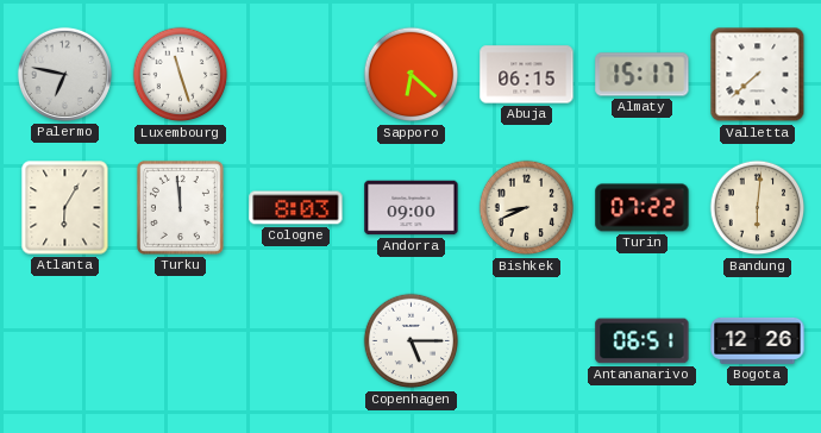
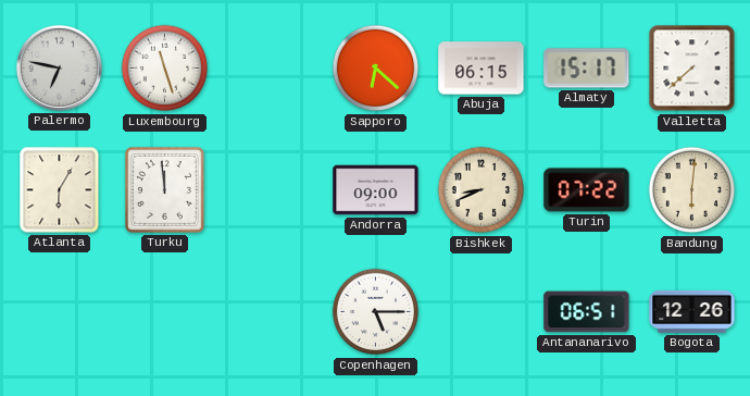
Cologne: 8:03 -> none
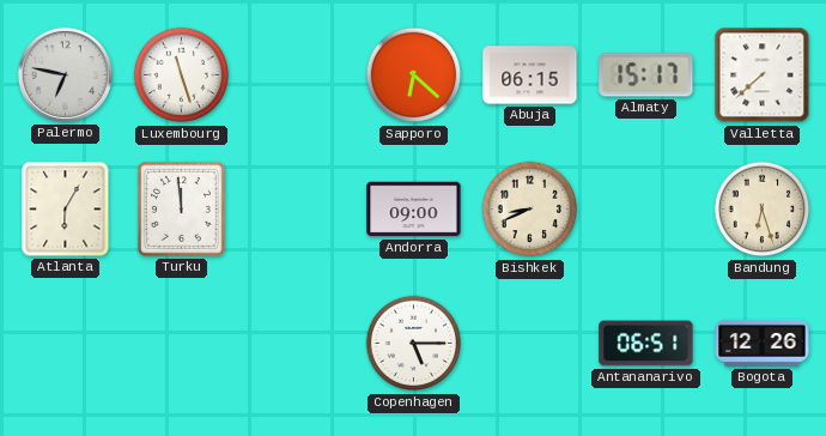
Turin: 07:22 -> none
Bandung: 6:01 -> 6:27
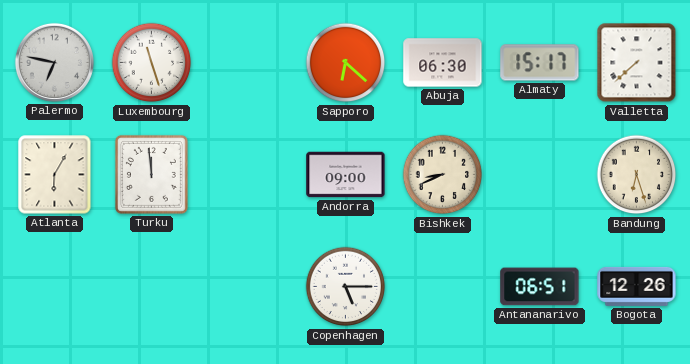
Abuja: 06:15 -> 06:30
